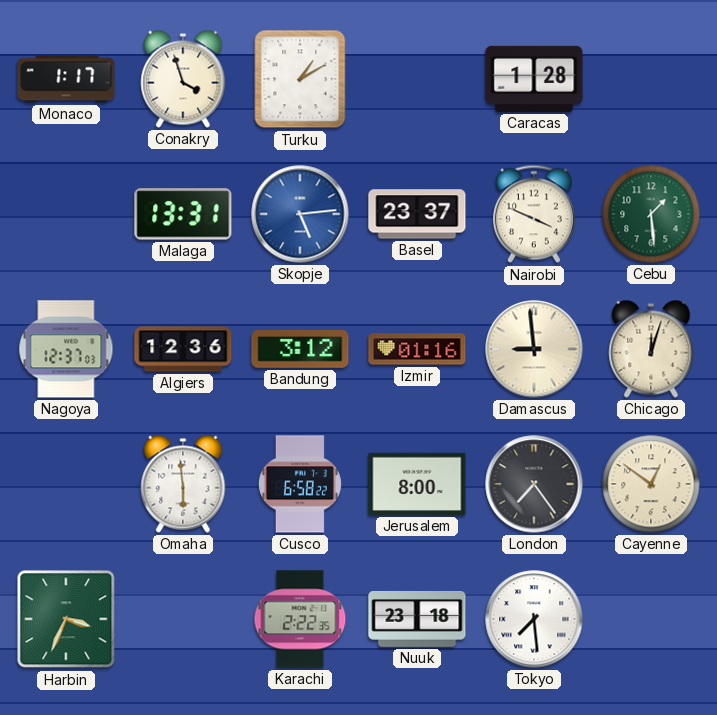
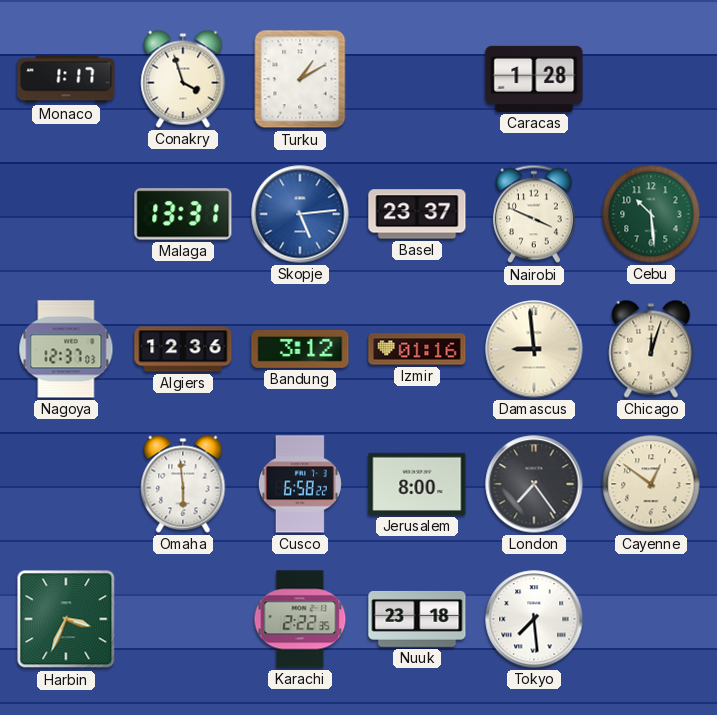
Cebu: 1:29 -> 10:29
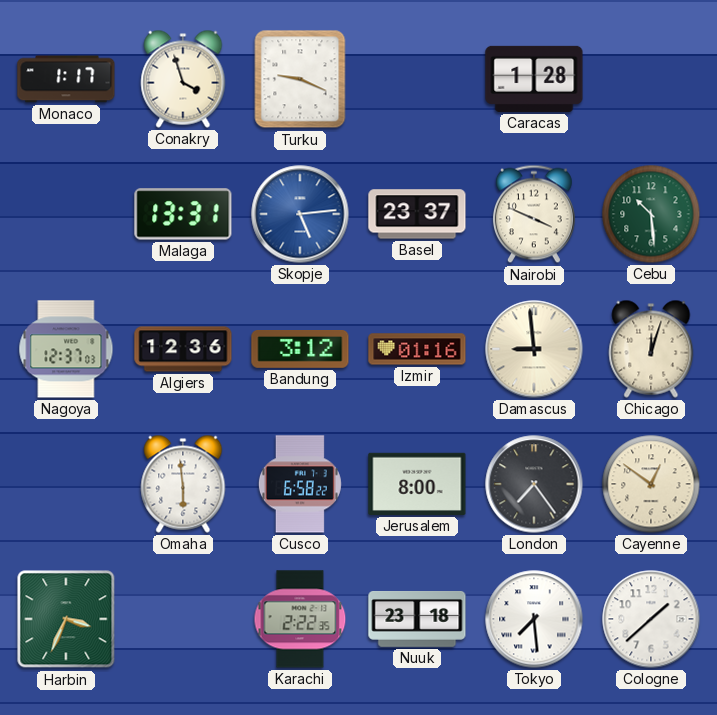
Turku: 1:10 -> 9:19
Cologne: none -> 1:38
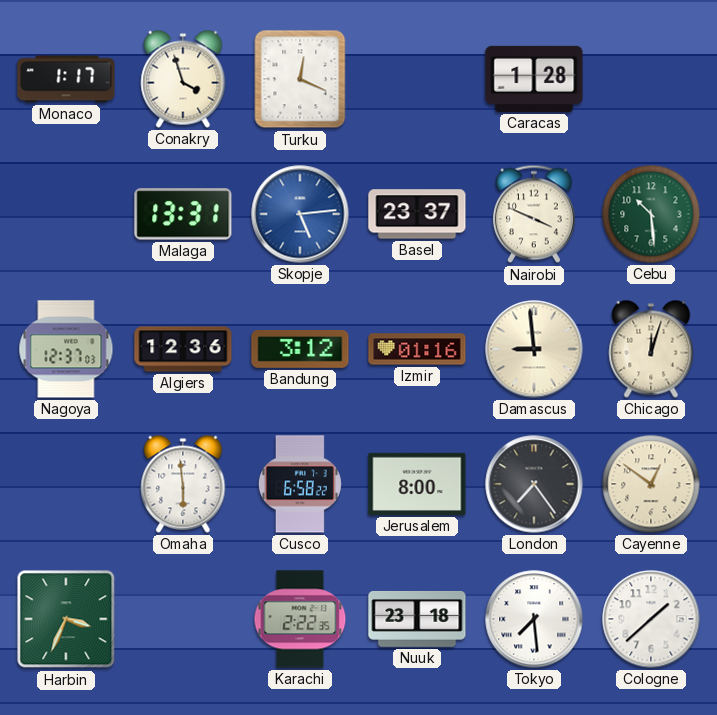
Turku: 9:19 -> 12:19
